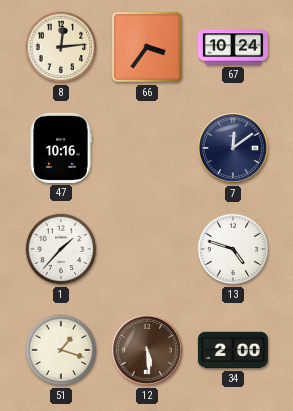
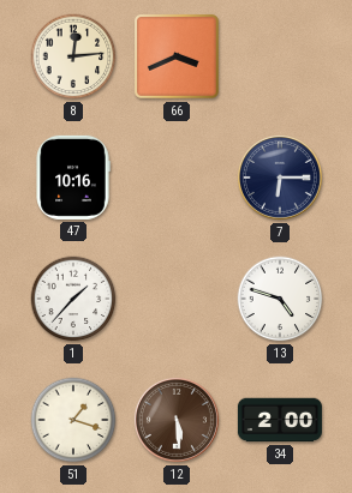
66: 3:36 -> 3:41
67: 10:24 -> none
7: 12:09 -> 6:15
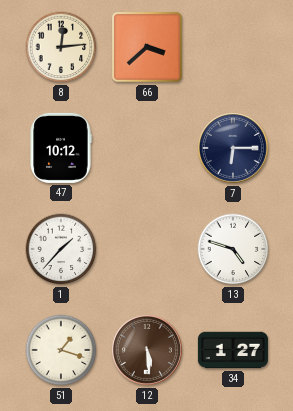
66: 3:41 -> 3:38
47: 10:16 -> 10:12
34: 2:00 -> 1:27
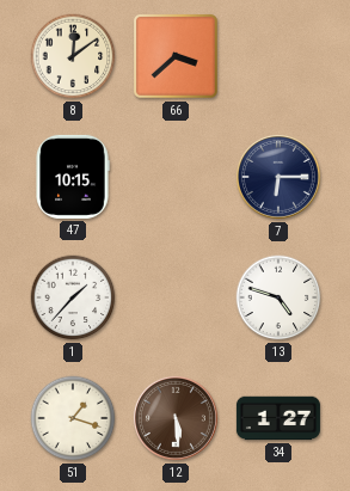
8: 12:14 -> 12:09
47: 10:12 -> 10:15
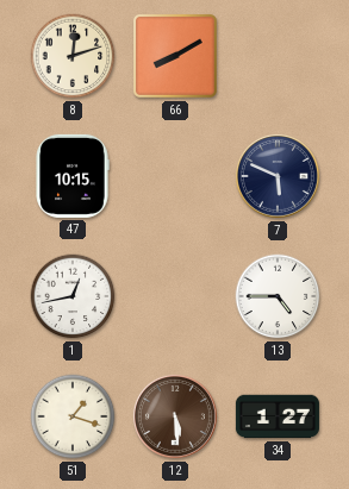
8: 12:09 -> 12:12
66: 3:38 -> 8:10
7: 6:15 -> 5:49
1: 1:37 -> 12:43
13: 4:48 -> 4:45
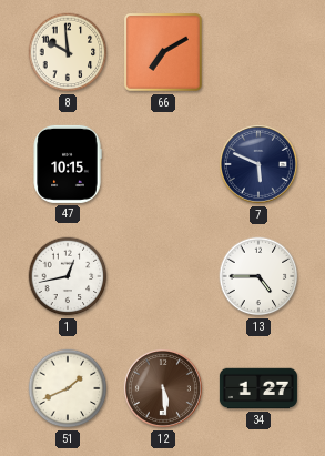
8: 12:12 -> 9:59
66: 8:10 -> 7:10
51: 1:18 -> 1:41
